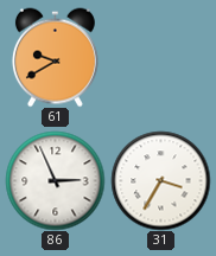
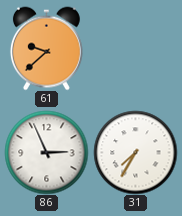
61: 9:40 -> 9:38
31: 3:35 -> 7:35
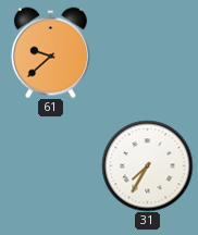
86: 2:56 -> none
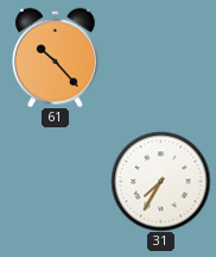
61: 9:38 -> 10:23
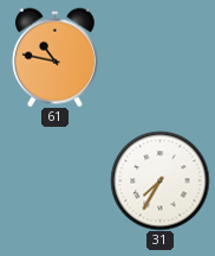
61: 10:23 -> 10:47
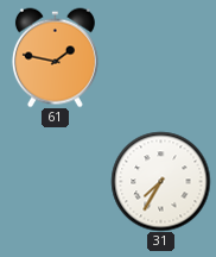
61: 10:47 -> 1:47
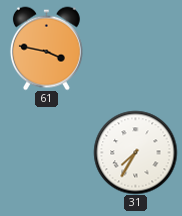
61: 1:47 -> 3:47
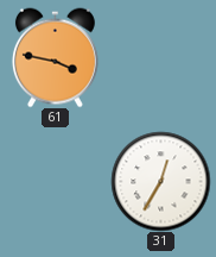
31: 7:35 -> 12:35
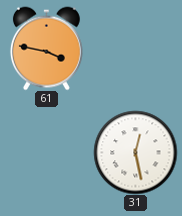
31: 12:35 -> 12:28
